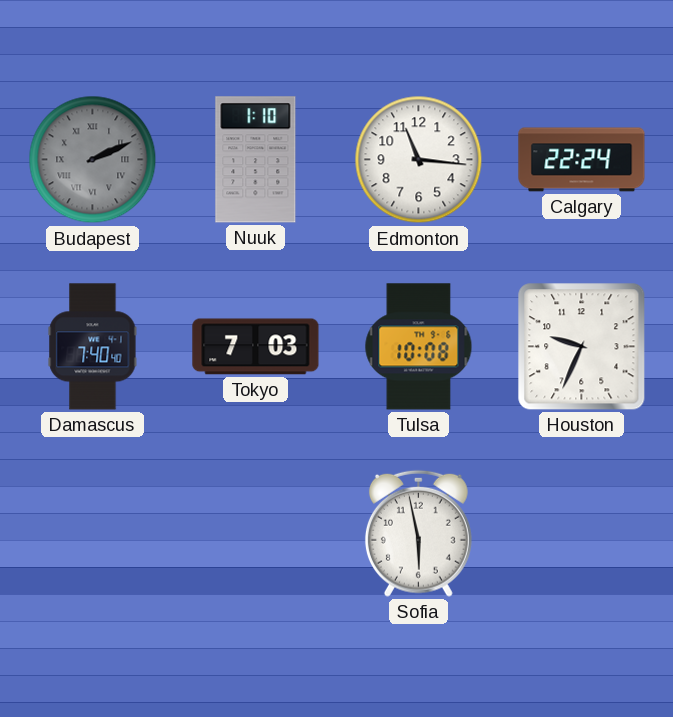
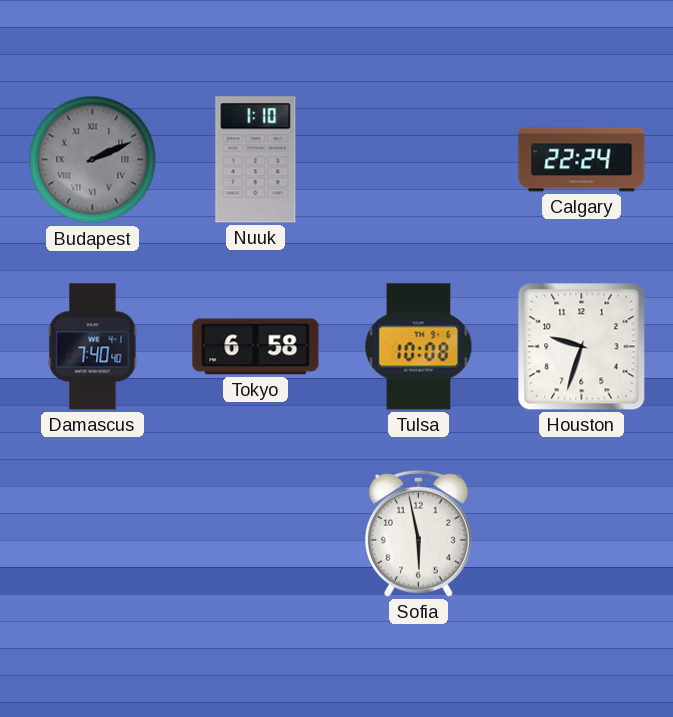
Edmonton: 11:16 -> none
Tokyo: 7:03 -> 6:58
Houston: 9:34 -> 9:33
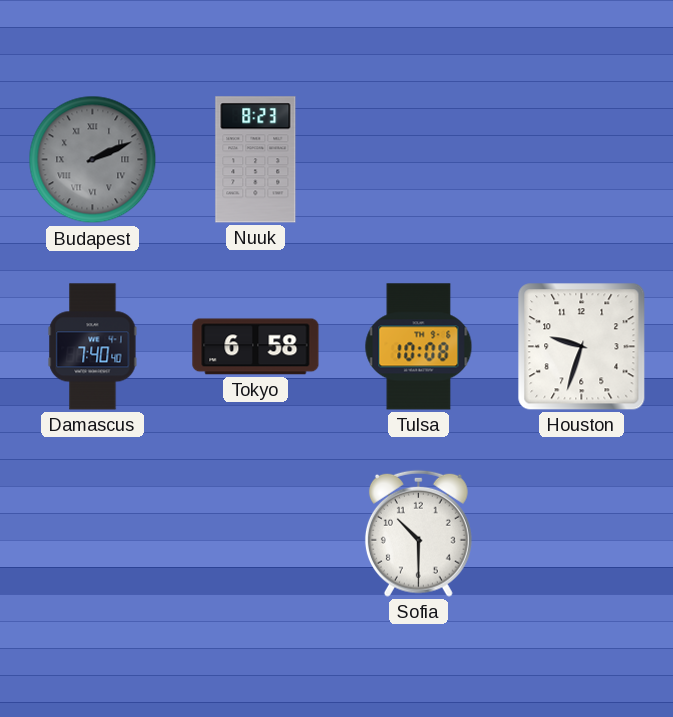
Nuuk: 1:10 -> 8:23
Calgary: 22:24 -> none
Sofia: 5:58 -> 10:30
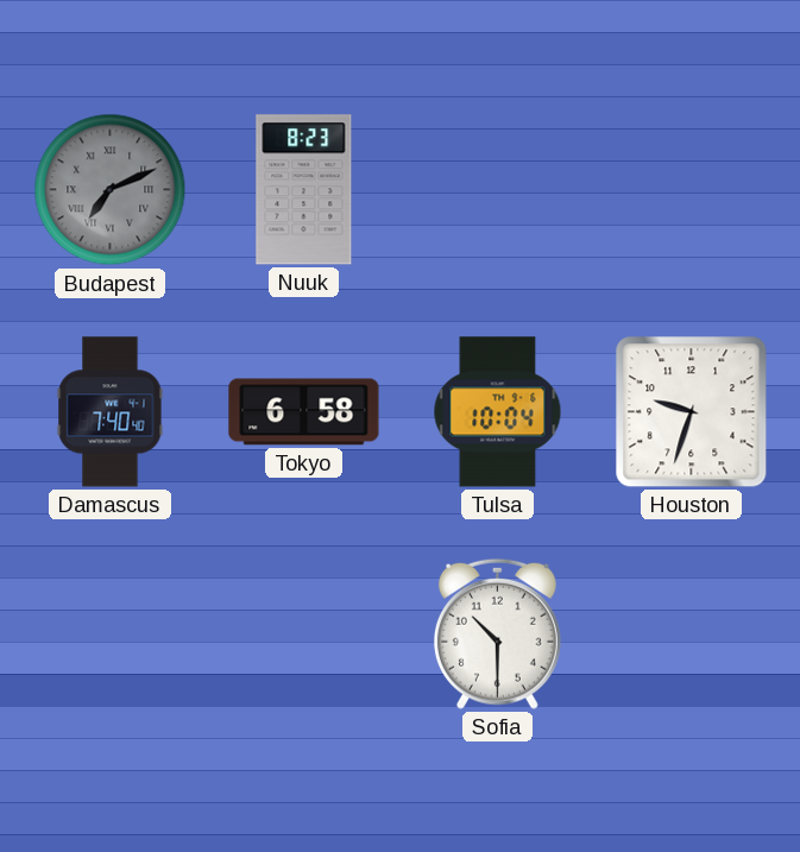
Budapest: 2:11 -> 7:11
Tulsa: 10:08 -> 10:04
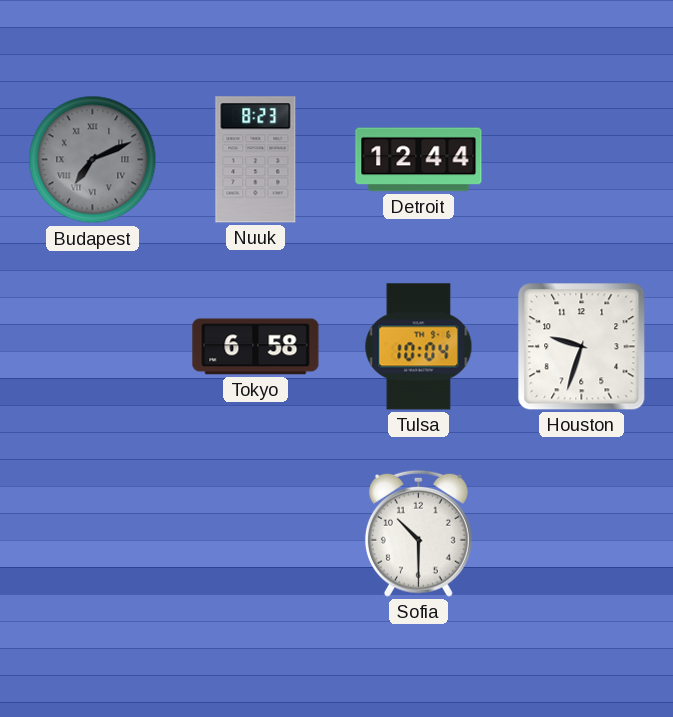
Detroit: none -> 12:44
Damascus: 7:40 -> none
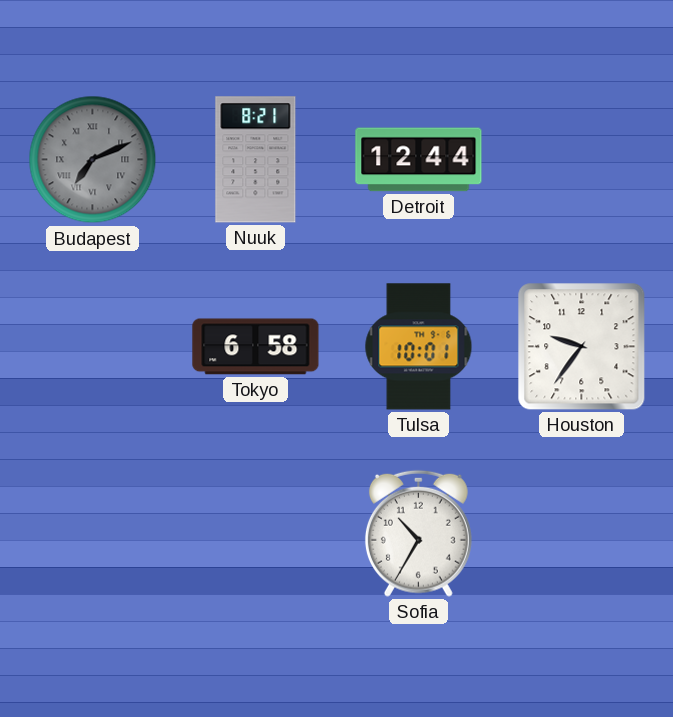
Nuuk: 8:23 -> 8:21
Tulsa: 10:04 -> 10:01
Houston: 9:33 -> 9:36
Sofia: 10:30 -> 10:35
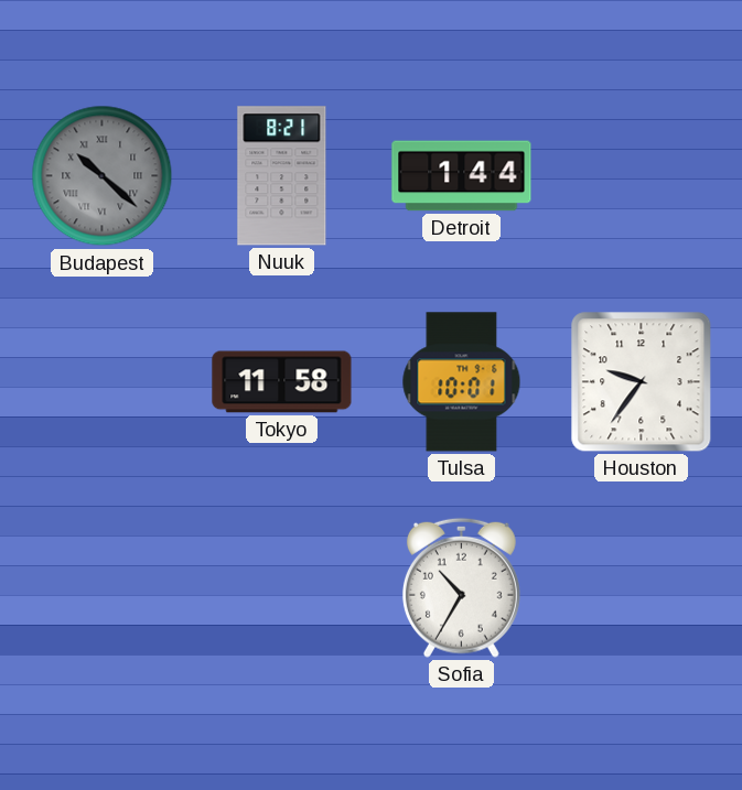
Budapest: 7:11 -> 10:22
Detroit: 12:44 -> 1:44
Tokyo: 6:58 -> 11:58
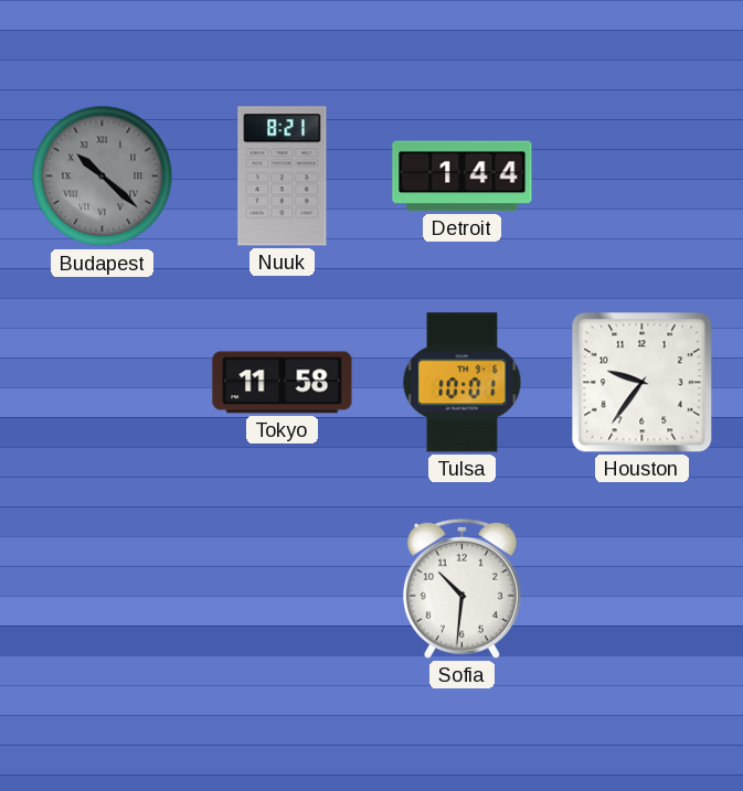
Sofia: 10:35 -> 10:31
